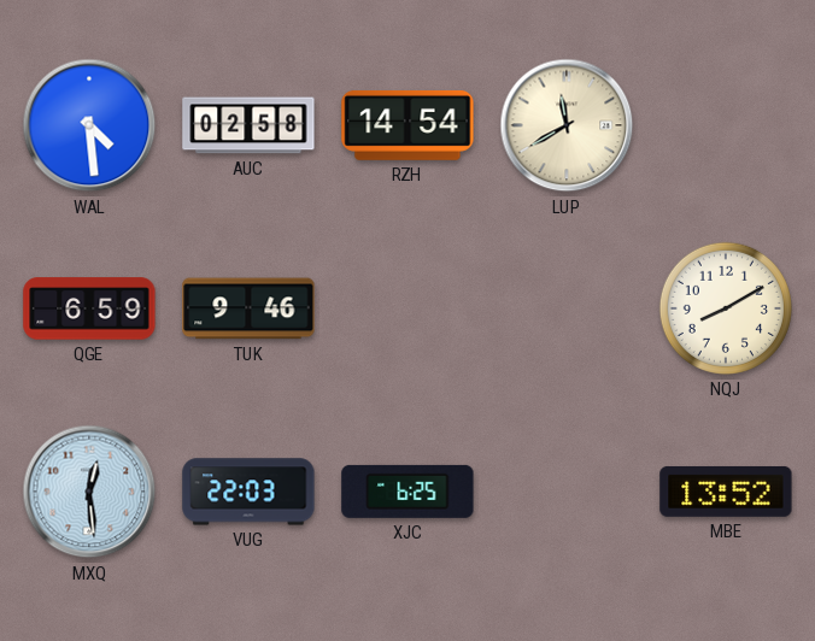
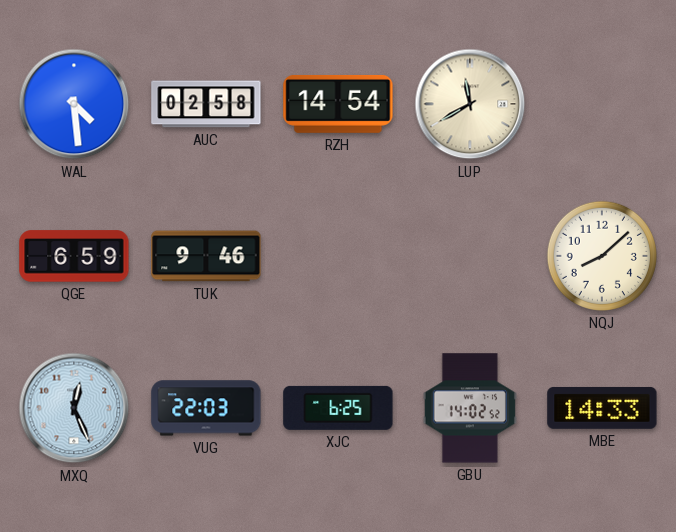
NQJ: 8:10 -> 8:08
MXQ: 12:29 -> 12:26
GBU: none -> 14:02
MBE: 13:52 -> 14:33
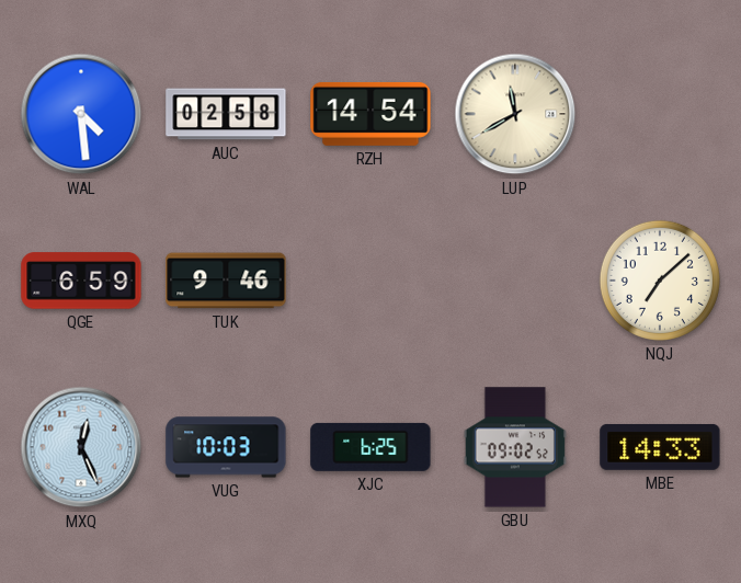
NQJ: 8:08 -> 7:08
VUG: 22:03 -> 10:03
GBU: 14:02 -> 09:02
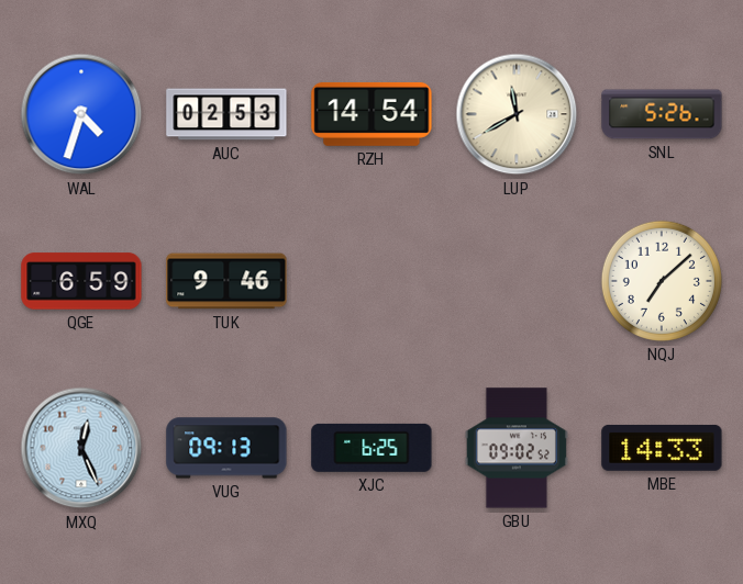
WAL: 4:29 -> 4:33
AUC: 02:58 -> 02:53
SNL: none -> 5:26
VUG: 10:03 -> 09:13
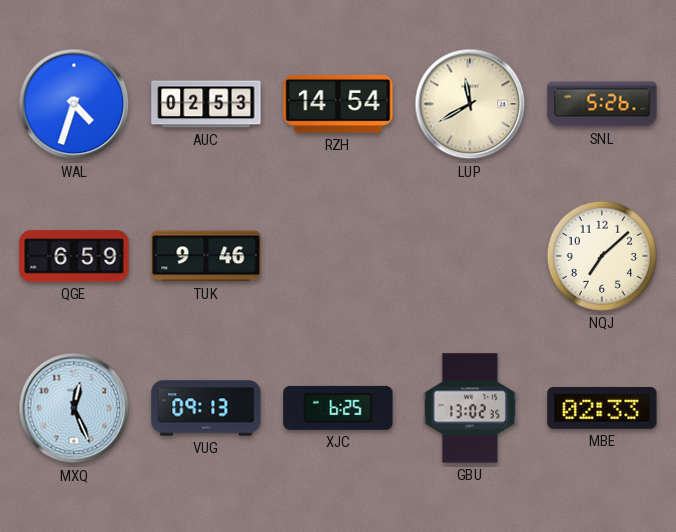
GBU: 09:02 -> 13:02
MBE: 14:33 -> 02:33
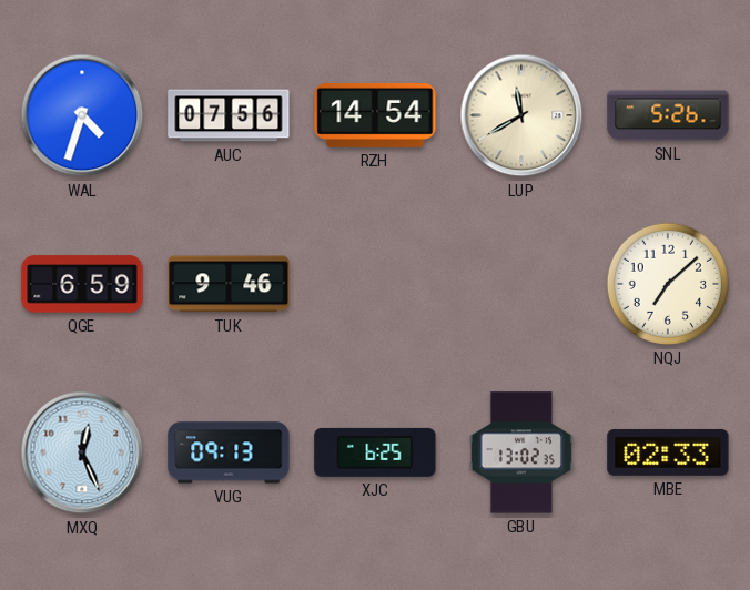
AUC: 02:53 -> 07:56
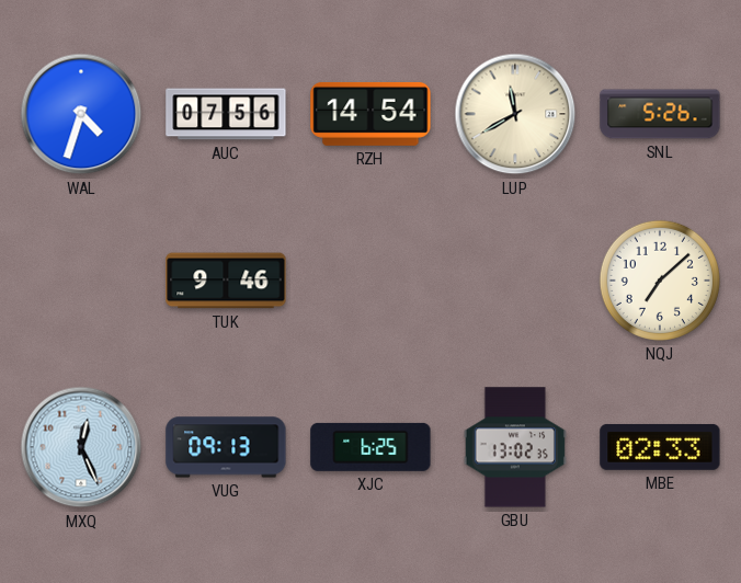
QGE: 6:59 -> none
